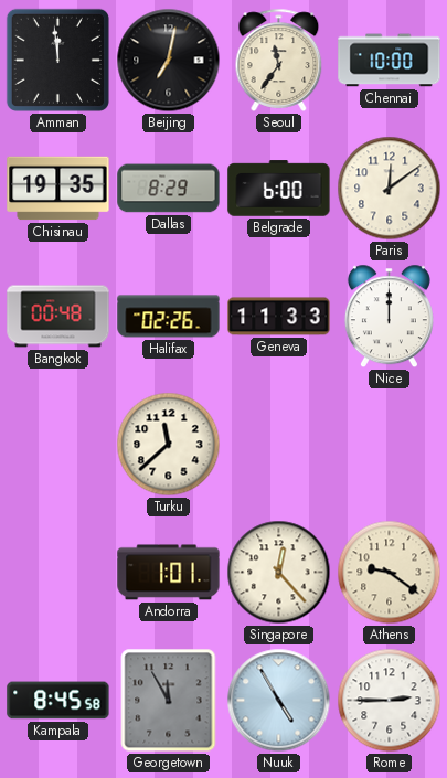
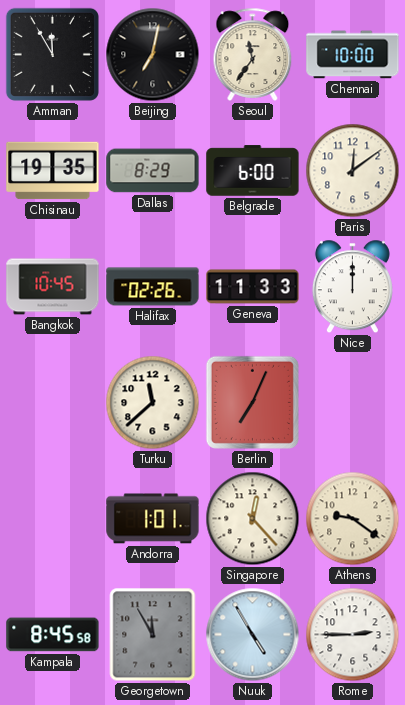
Amman: 11:59 -> 11:55
Bangkok: 00:48 -> 10:45
Berlin: none -> 7:04
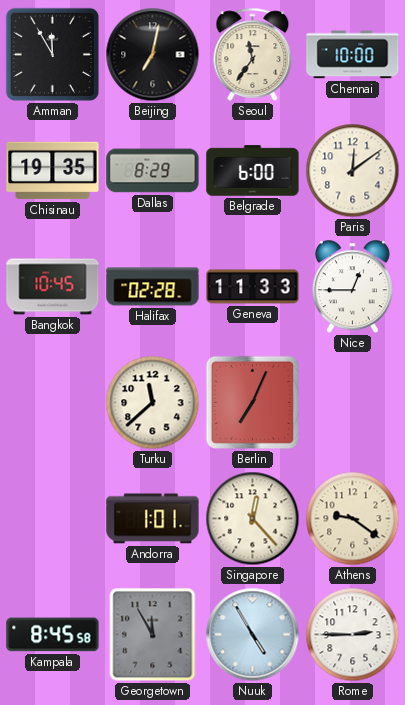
Halifax: 02:26 -> 02:28
Nice: 12:00 -> 12:45
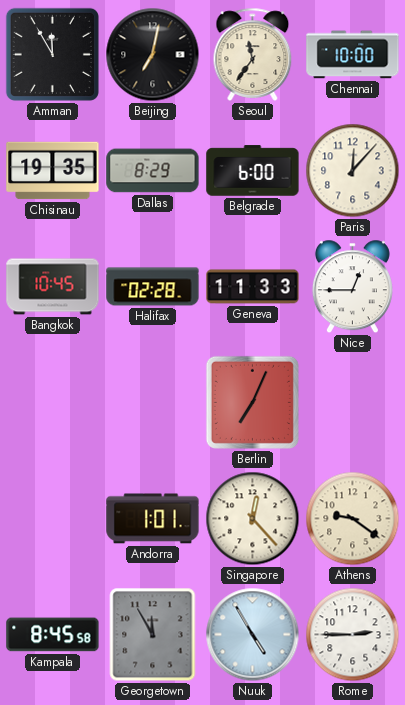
Paris: 12:09 -> 12:07
Turku: 11:38 -> none
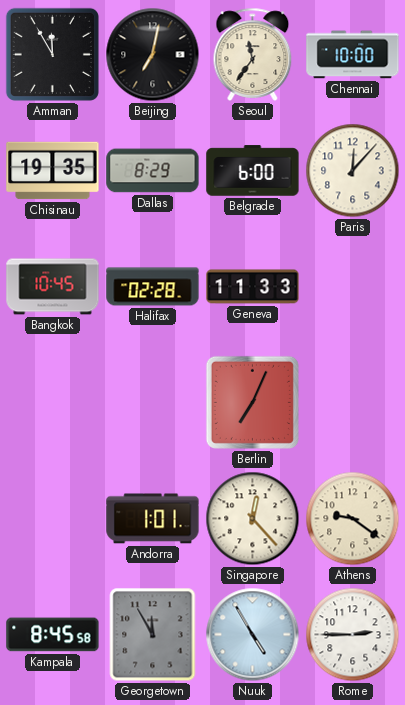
Nice: 12:45 -> none
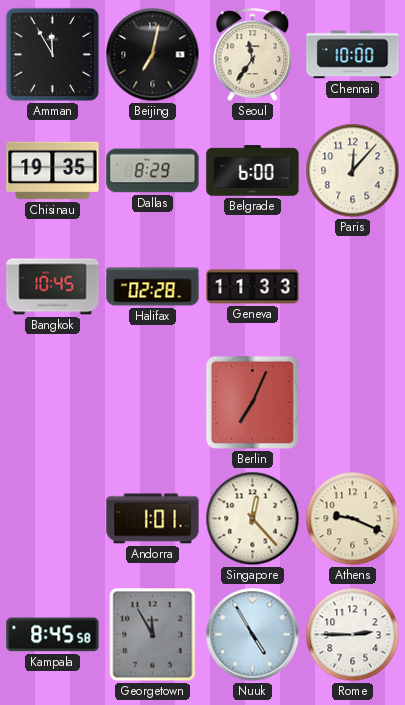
Athens: 9:21 -> 9:19
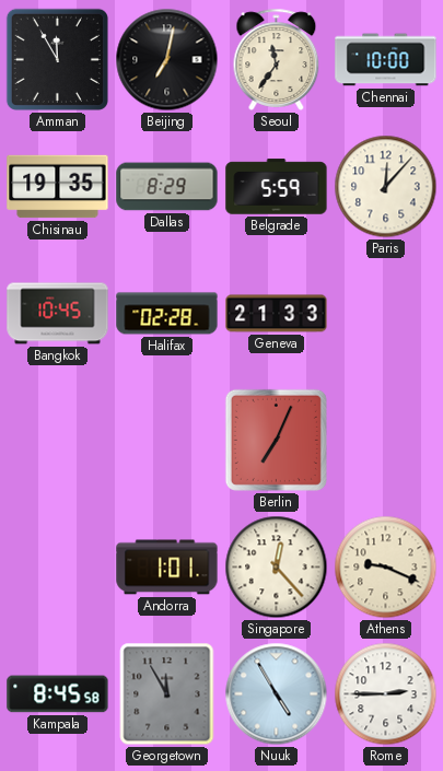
Belgrade: 6:00 -> 5:59
Geneva: 11:33 -> 21:33
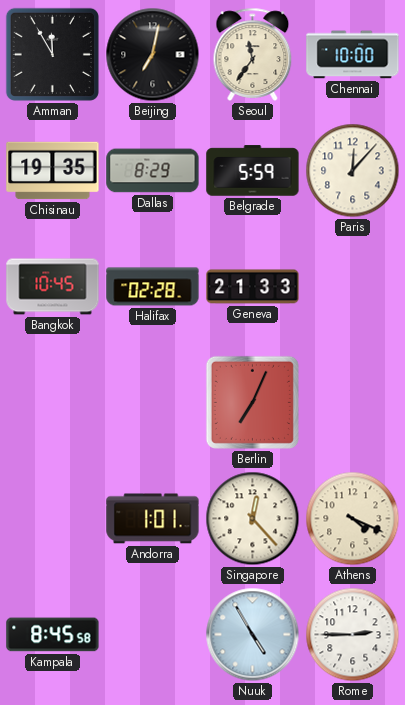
Athens: 9:19 -> 4:19
Georgetown: 11:55 -> none
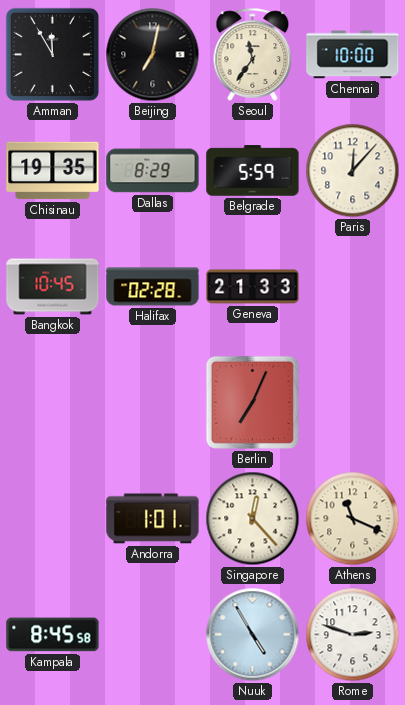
Athens: 4:19 -> 11:19
Rome: 2:45 -> 2:48
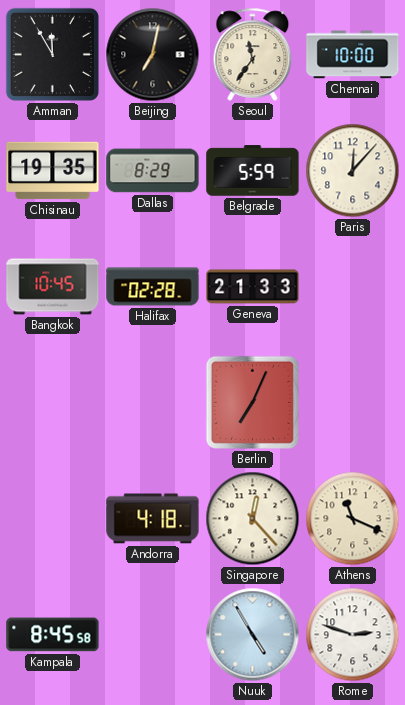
Andorra: 1:01 -> 4:18
